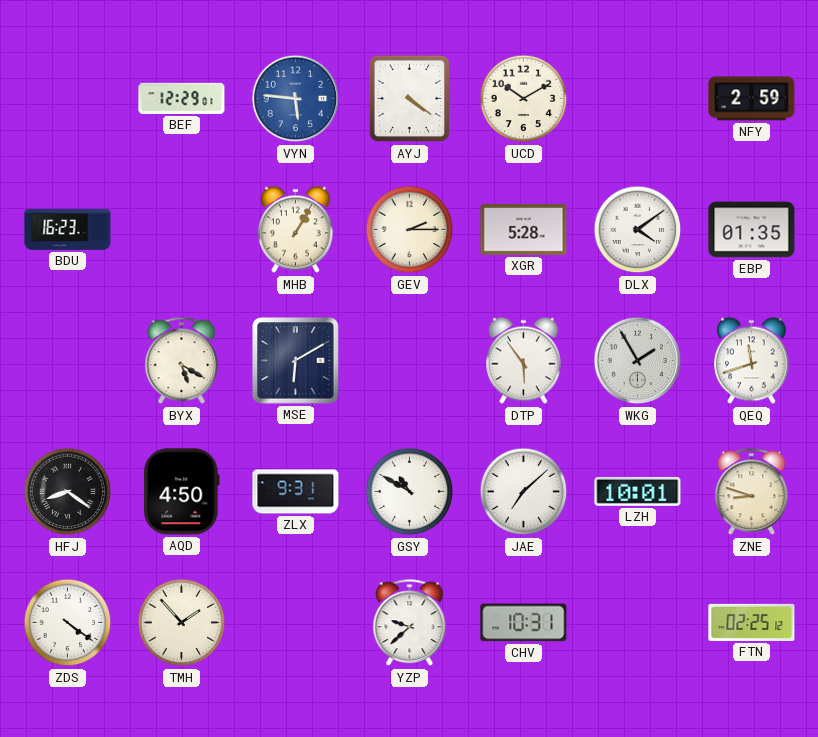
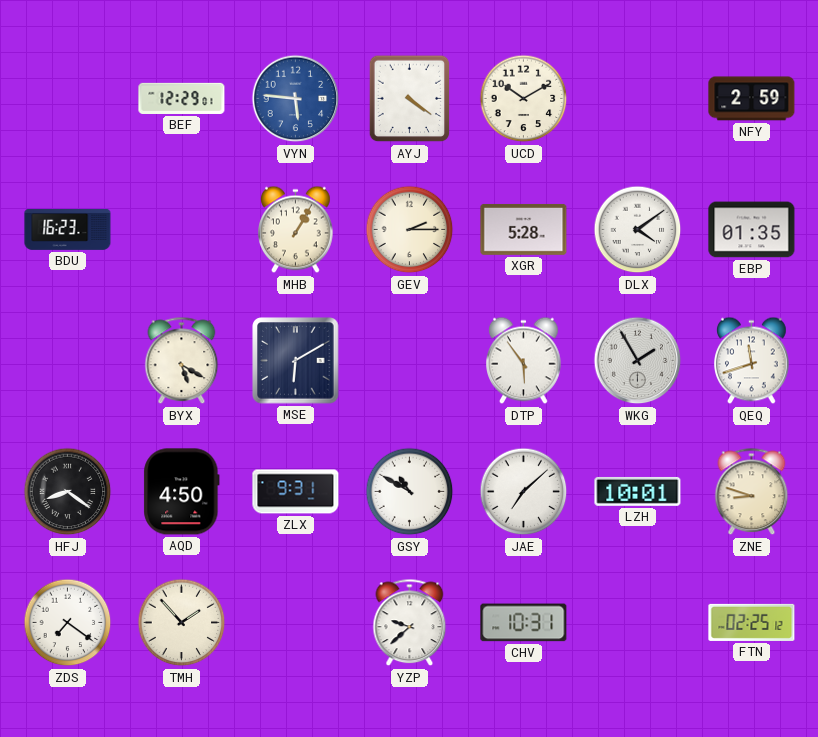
ZDS: 4:21 -> 7:21
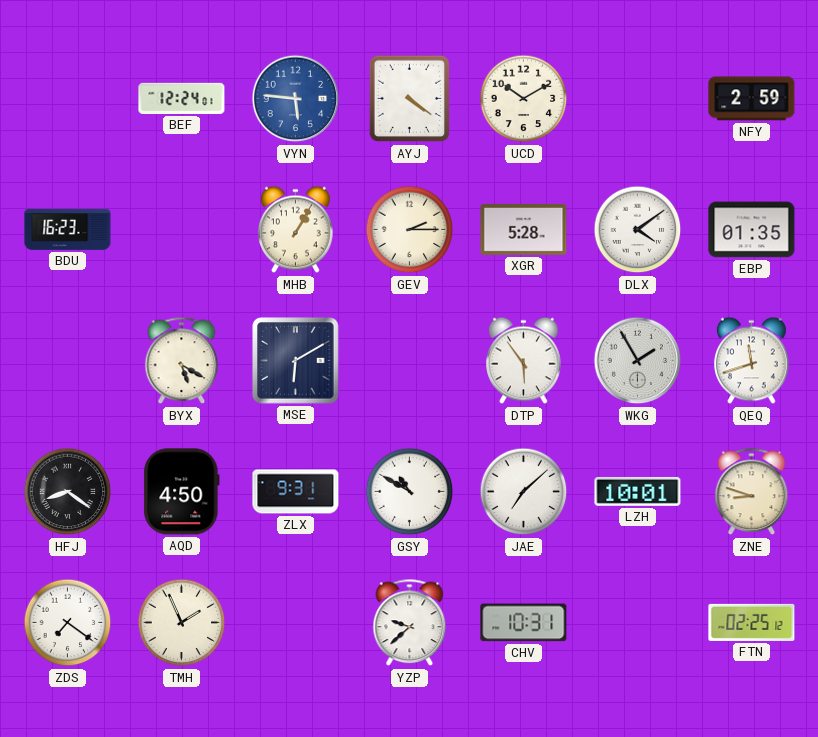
BEF: 12:29 -> 12:24
TMH: 1:53 -> 1:56
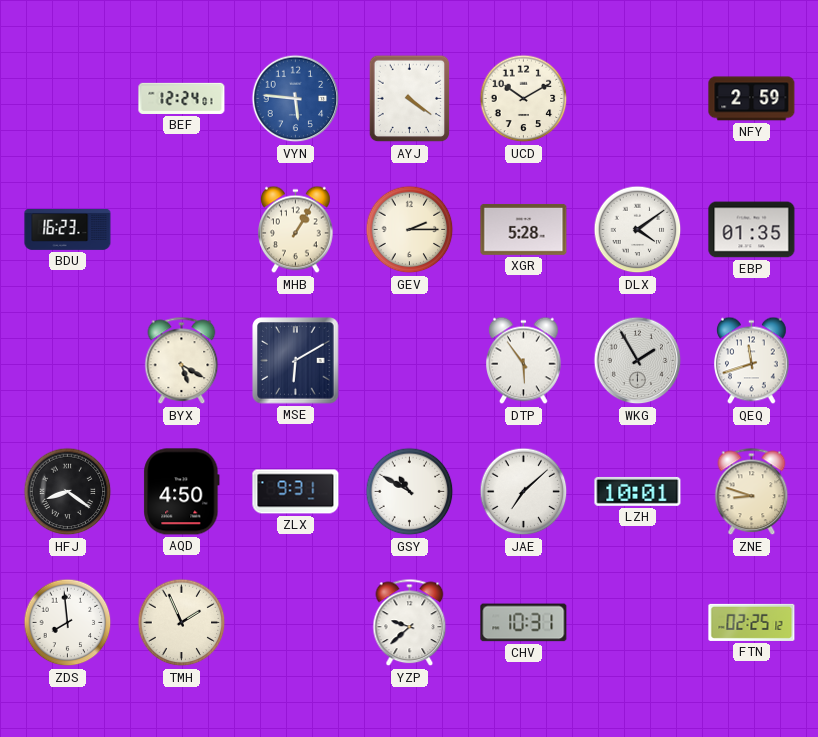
ZDS: 7:21 -> 7:59
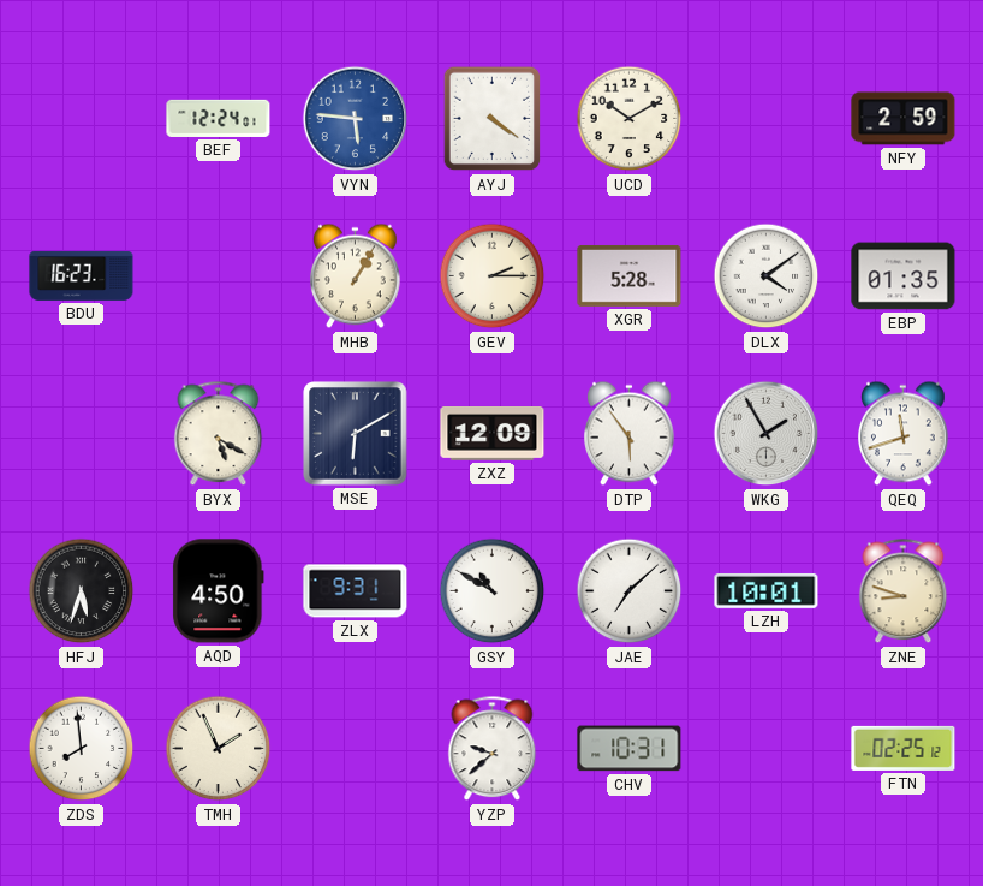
ZXZ: none -> 12:09
HFJ: 8:21 -> 5:33
